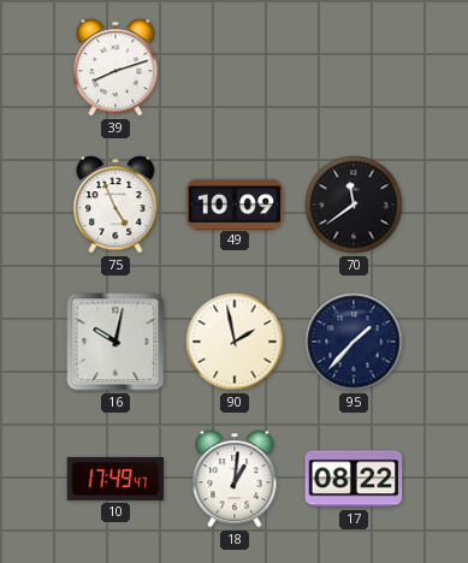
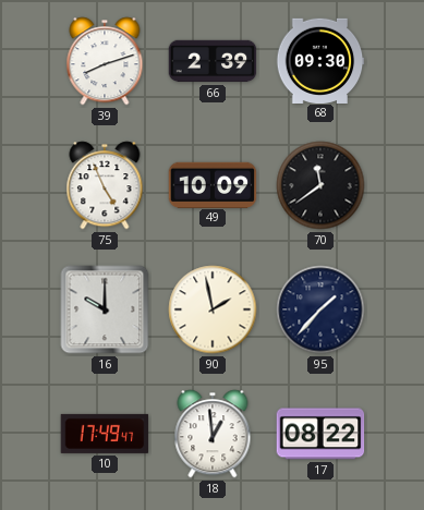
66: none -> 2:39
68: none -> 09:30
16: 10:02 -> 10:00
18: 1:01 -> 12:59
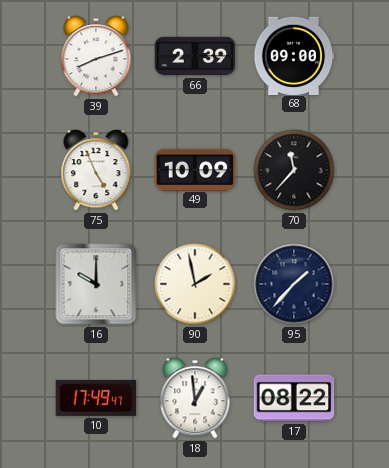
68: 09:30 -> 09:00
70: 11:39 -> 11:37
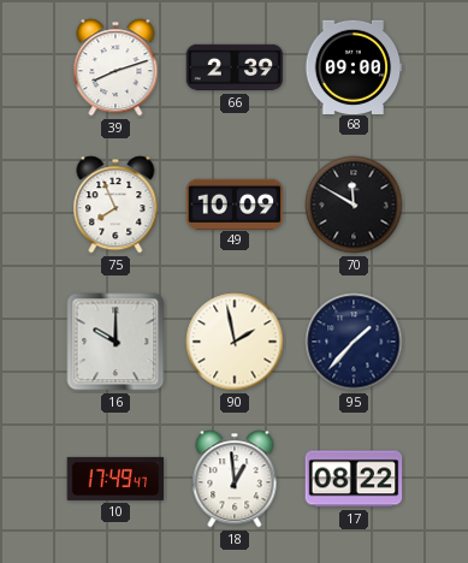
75: 4:56 -> 7:56
70: 11:37 -> 11:50
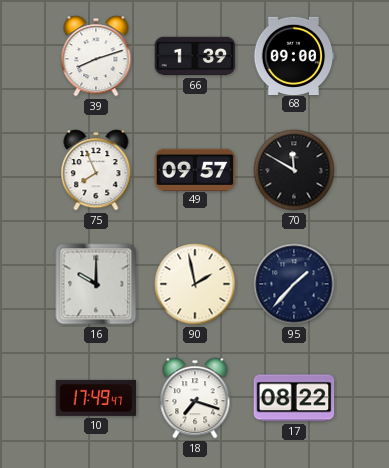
66: 2:39 -> 1:39
49: 10:09 -> 09:57
18: 12:59 -> 7:18
